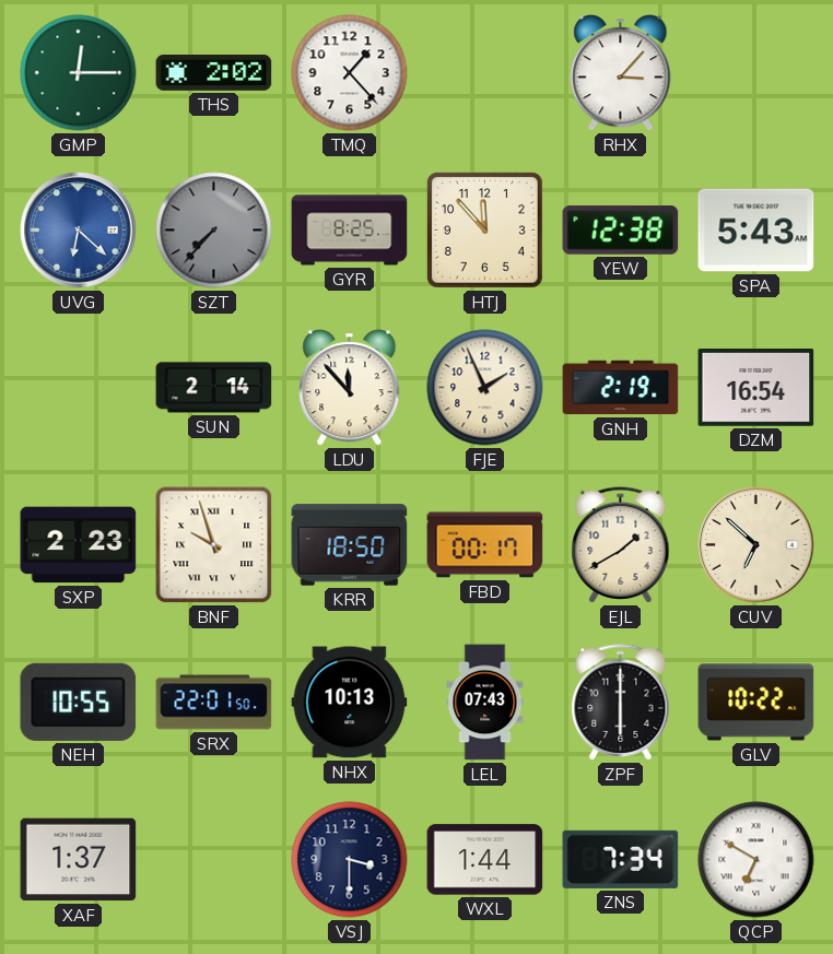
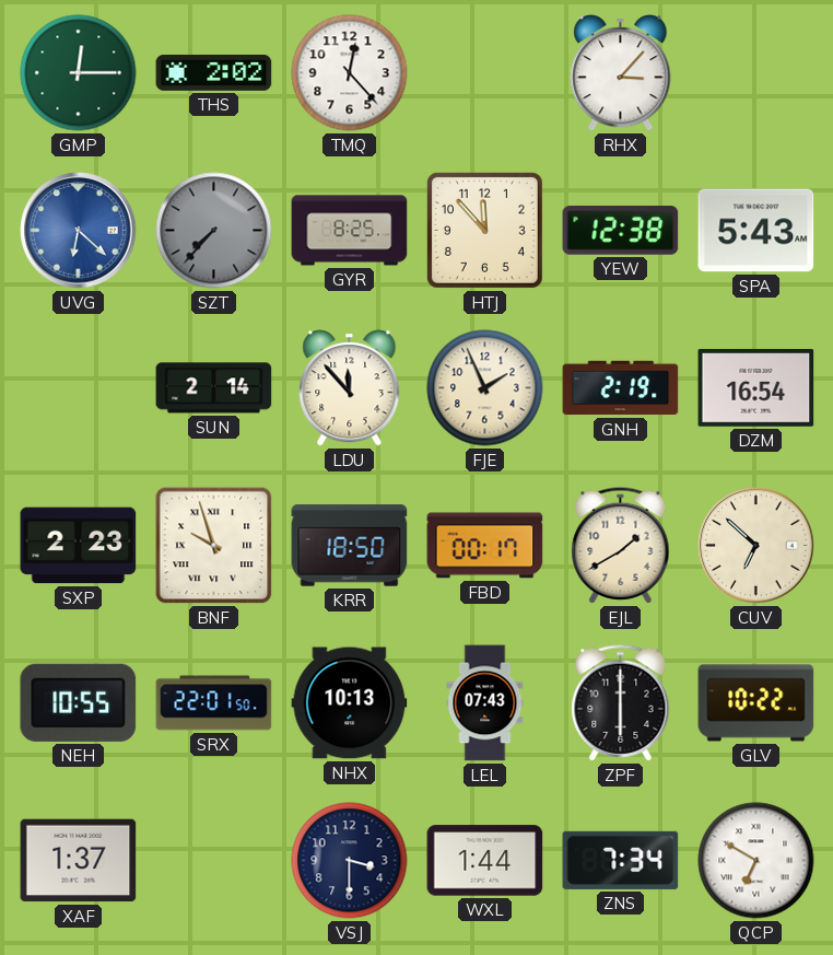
TMQ: 1:23 -> 12:23
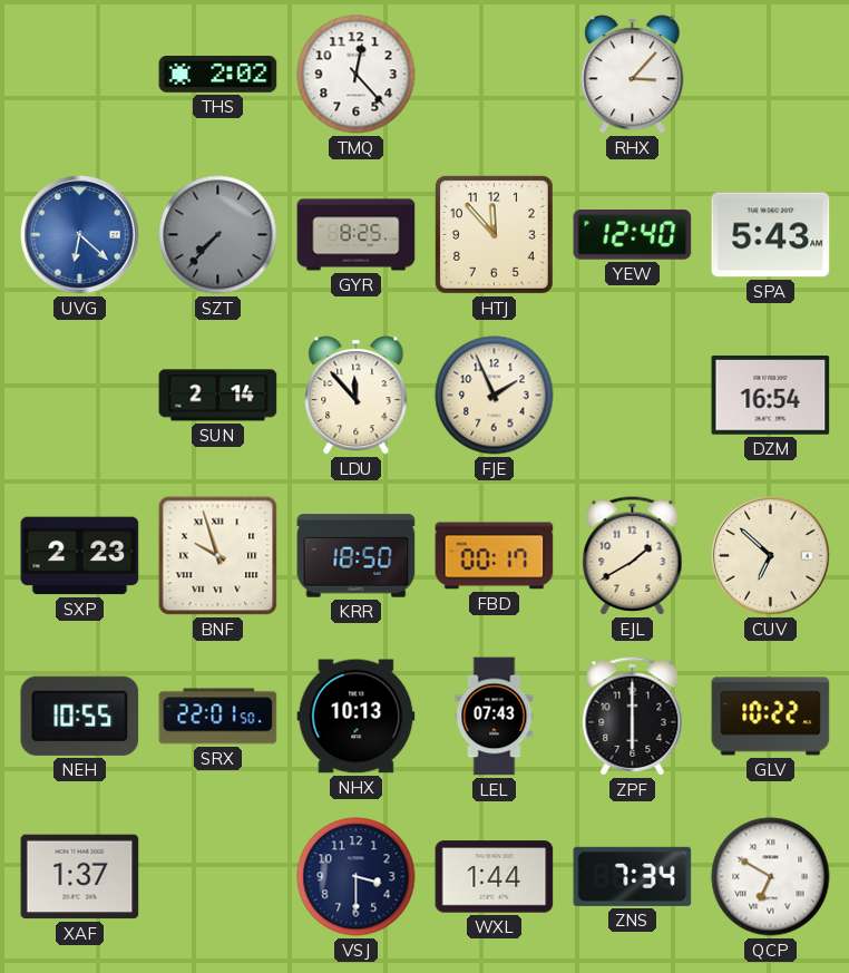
GMP: 12:15 -> none
YEW: 12:38 -> 12:40
GNH: 2:19 -> none
